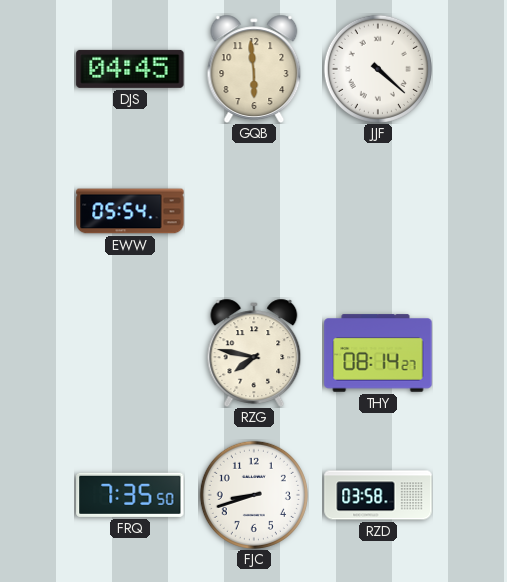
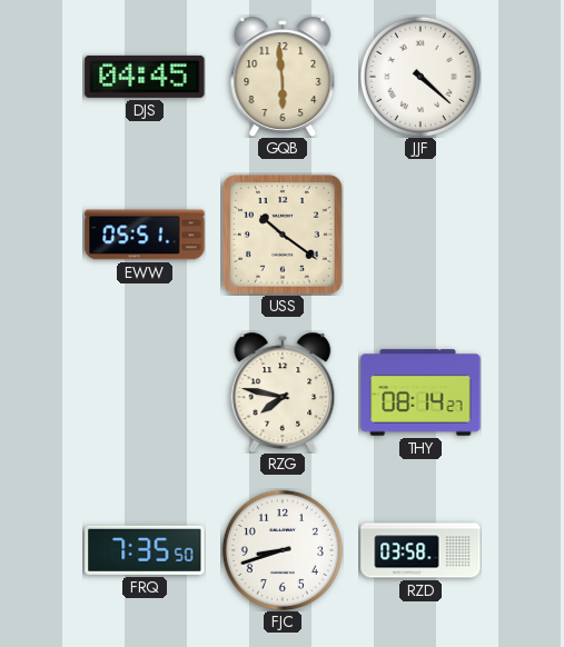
EWW: 05:54 -> 05:51
USS: none -> 10:21
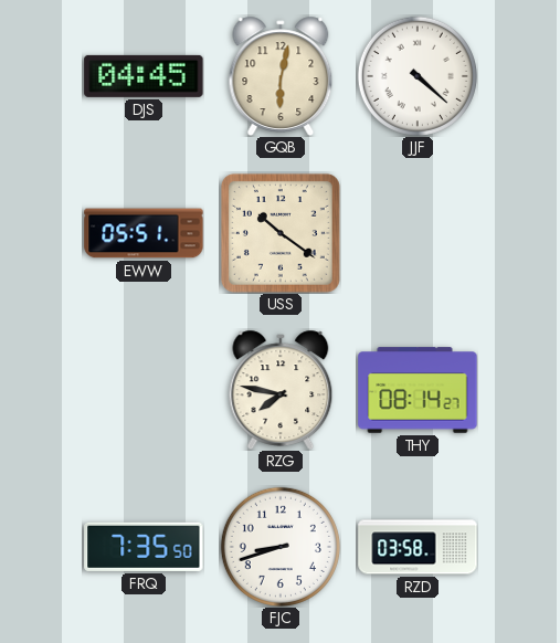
GQB: 5:59 -> 6:02
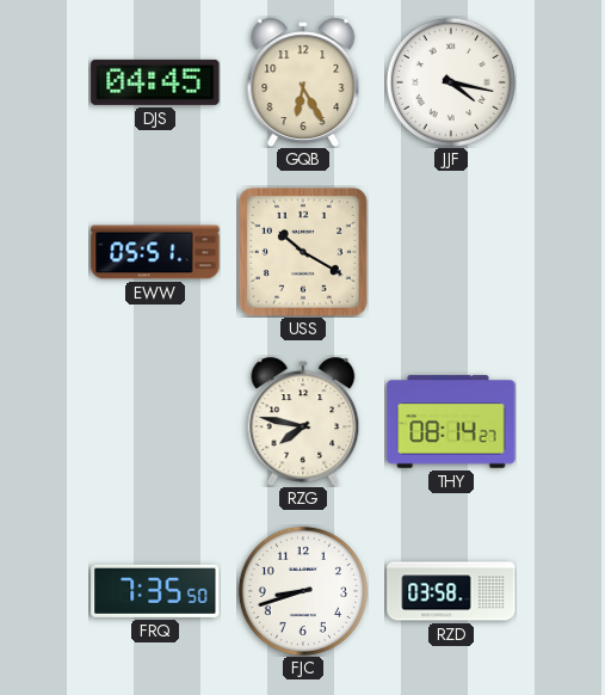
GQB: 6:02 -> 6:25
JJF: 4:22 -> 4:17
USS: 10:21 -> 10:20
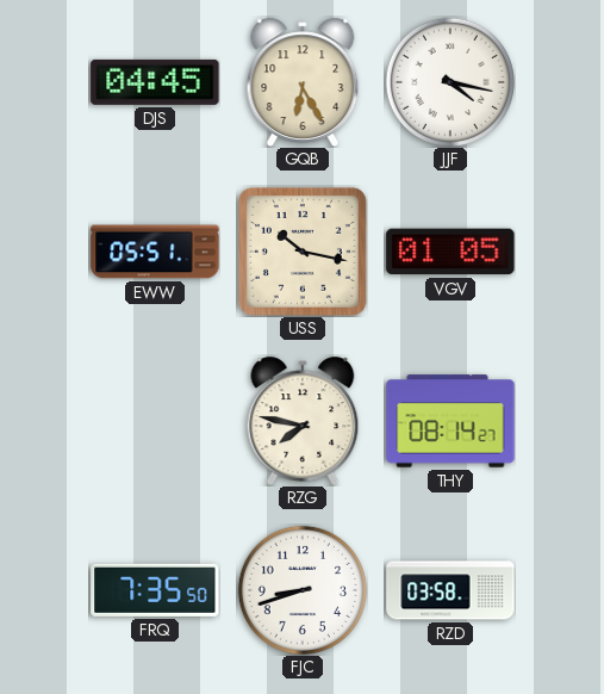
USS: 10:20 -> 10:17
VGV: none -> 01:05
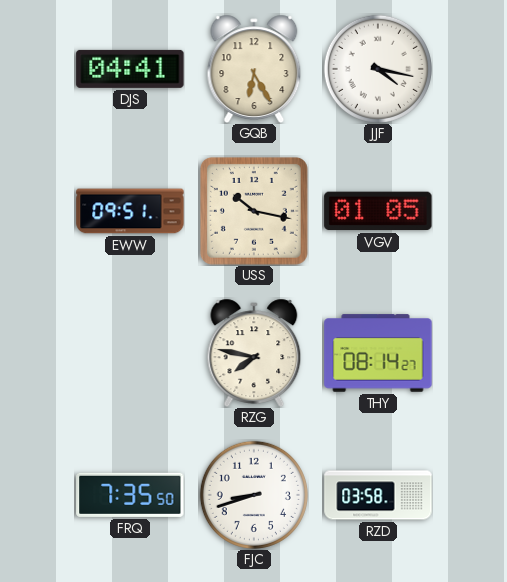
DJS: 04:45 -> 04:41
EWW: 05:51 -> 09:51
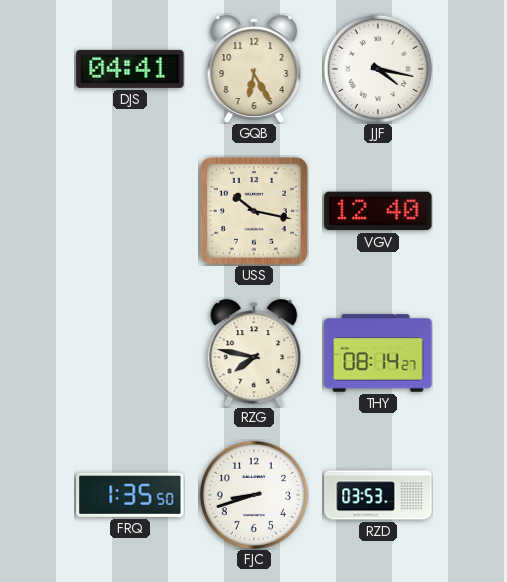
EWW: 09:51 -> none
VGV: 01:05 -> 12:40
FRQ: 7:35 -> 1:35
RZD: 03:58 -> 03:53
